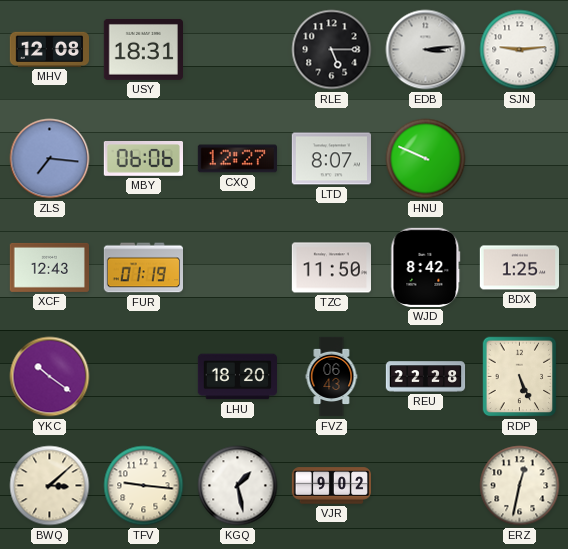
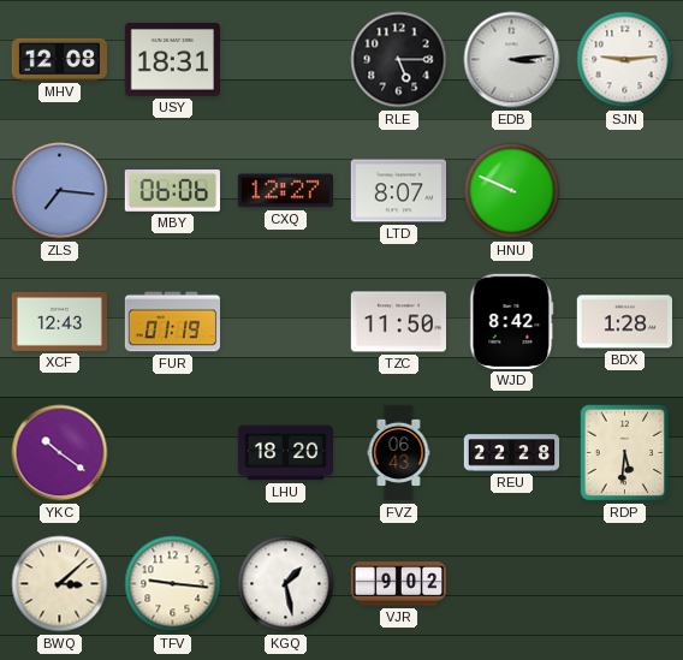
BDX: 1:25 -> 1:28
RDP: 5:26 -> 5:31
ERZ: 12:32 -> none
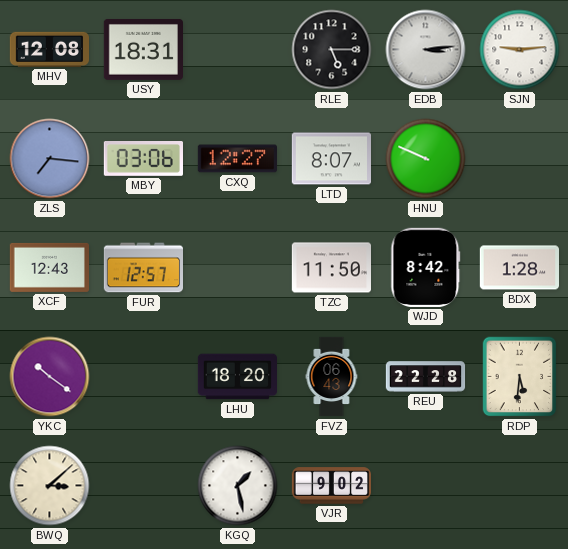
MBY: 06:06 -> 03:06
FUR: 01:19 -> 12:57
TFV: 9:16 -> none
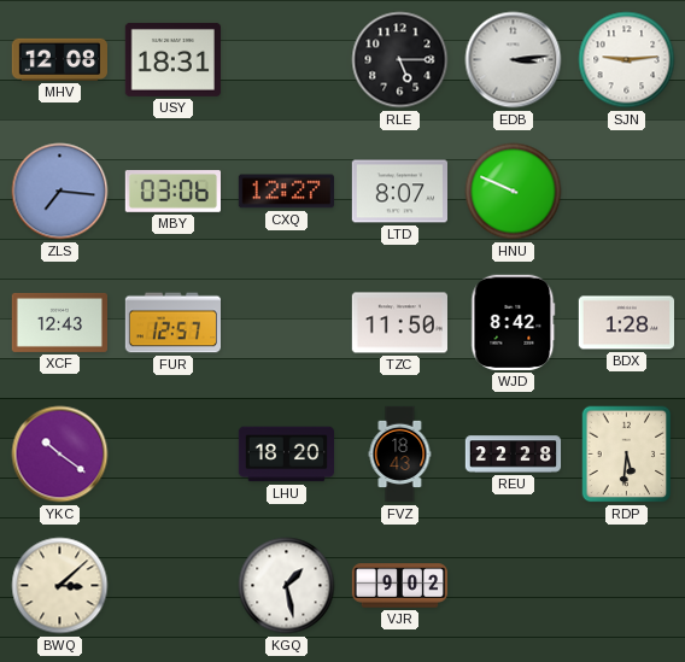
FVZ: 06:43 -> 18:43
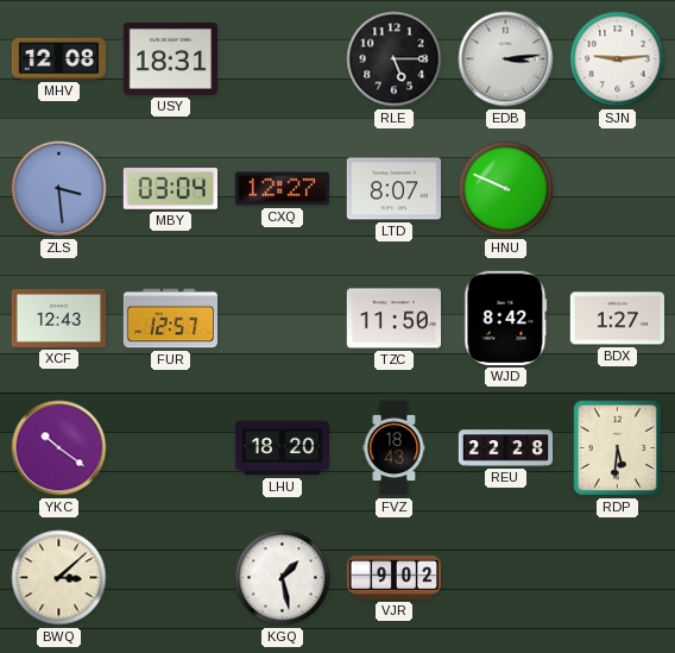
ZLS: 7:16 -> 3:29
MBY: 03:06 -> 03:04
BDX: 1:28 -> 1:27
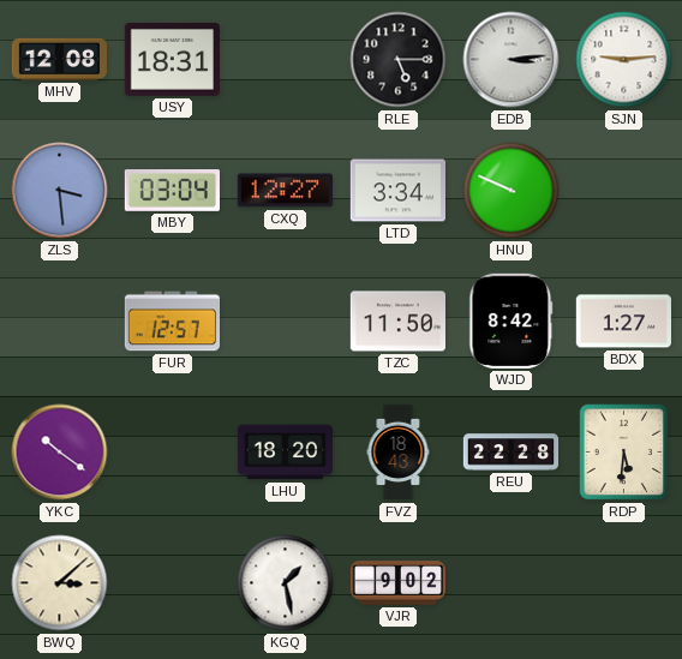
LTD: 8:07 -> 3:34
XCF: 12:43 -> none
